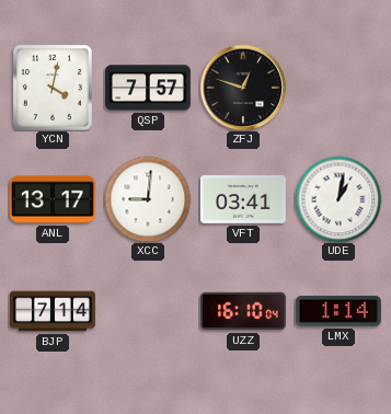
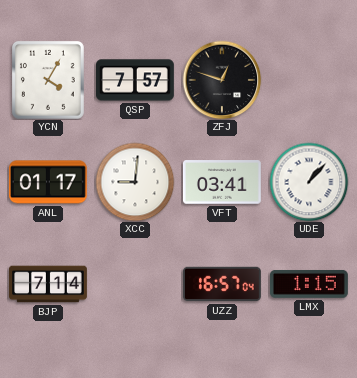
YCN: 4:02 -> 4:05
ANL: 13:17 -> 01:17
UDE: 1:02 -> 1:07
UZZ: 16:10 -> 16:57
LMX: 1:14 -> 1:15
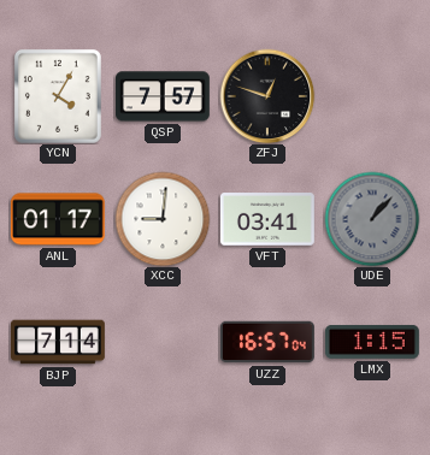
UDE dial: white -> grey
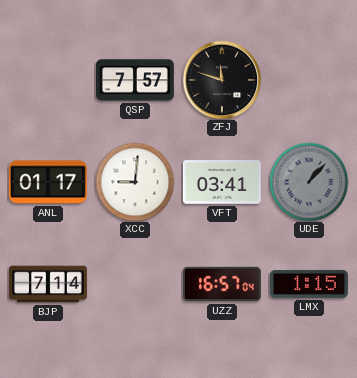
YCN: 4:05 -> none
ZFJ: 12:48 -> 11:48
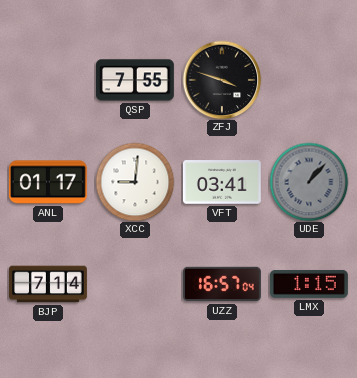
QSP: 7:57 -> 7:55
ZFJ: 11:48 -> 3:48
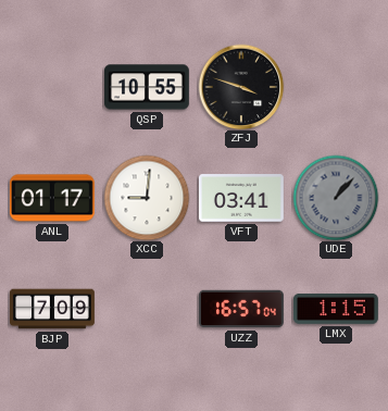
QSP: 7:55 -> 10:55
BJP: 7:14 -> 7:09
